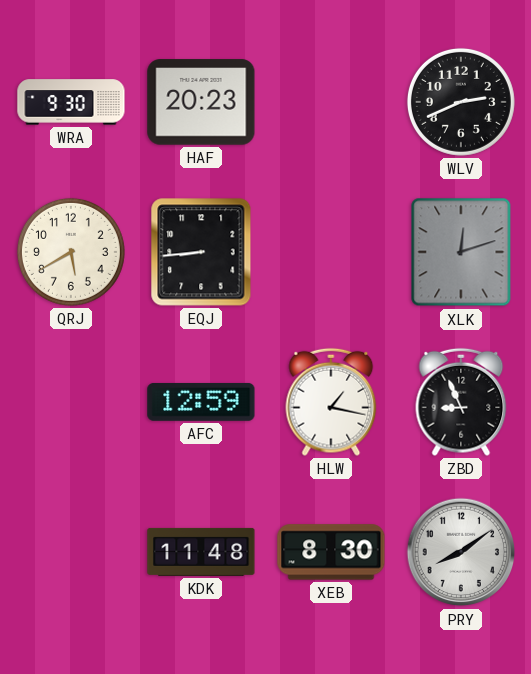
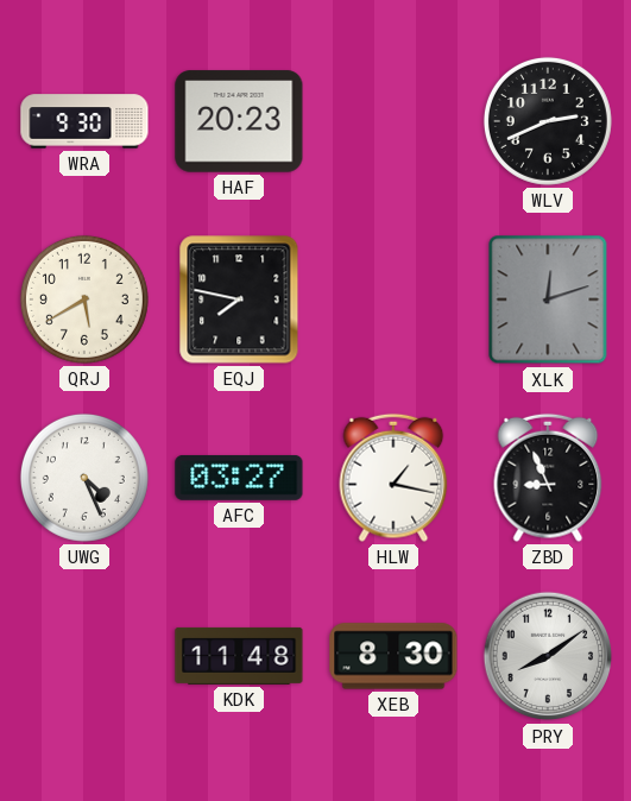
EQJ: 8:44 -> 7:47
UWG: none -> 4:26
AFC: 12:59 -> 03:27
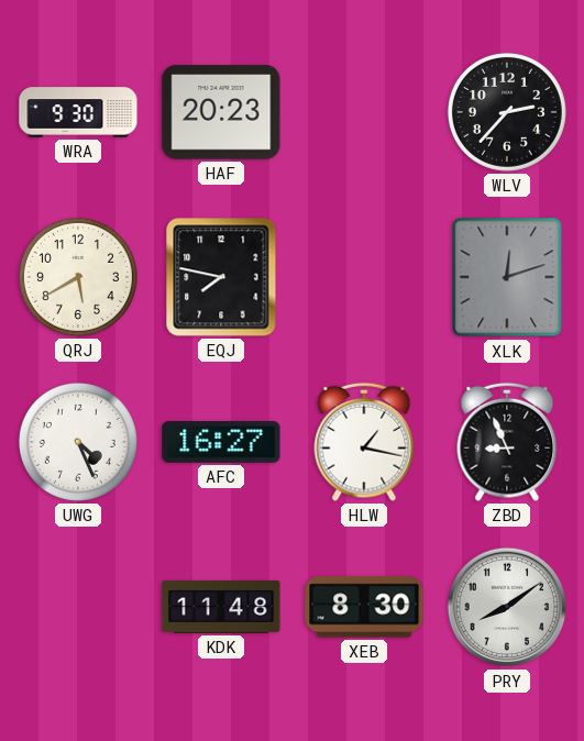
WLV: 2:41 -> 2:37
AFC: 03:27 -> 16:27
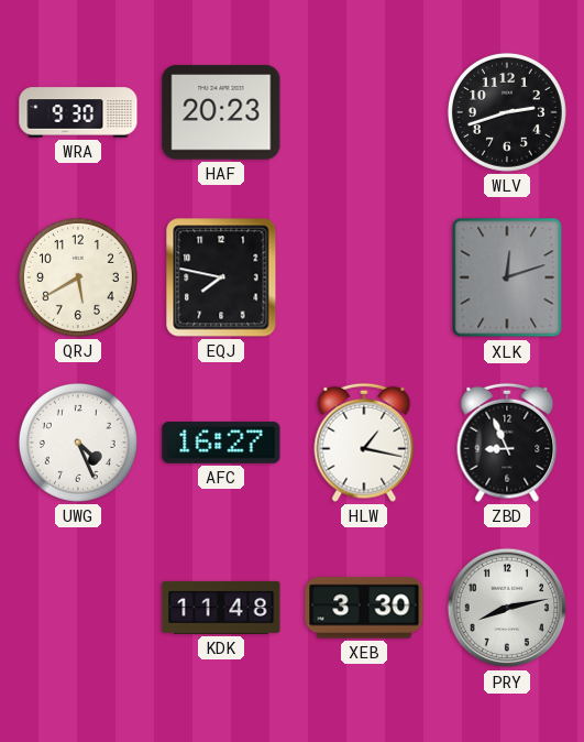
WLV: 2:37 -> 2:42
XEB: 8:30 -> 3:30
PRY: 8:09 -> 8:13
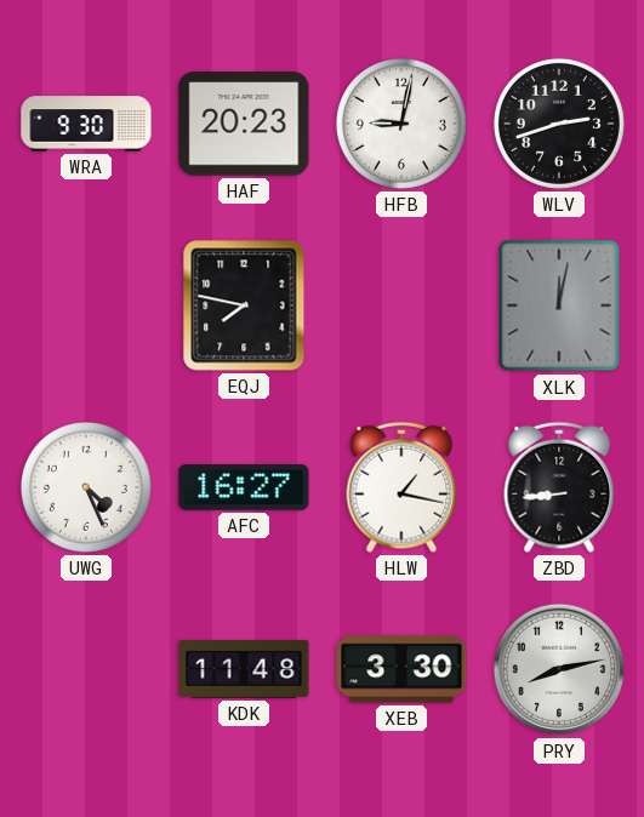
HFB: none -> 9:02
QRJ: 5:40 -> none
XLK: 12:12 -> 12:02
ZBD: 8:56 -> 8:44
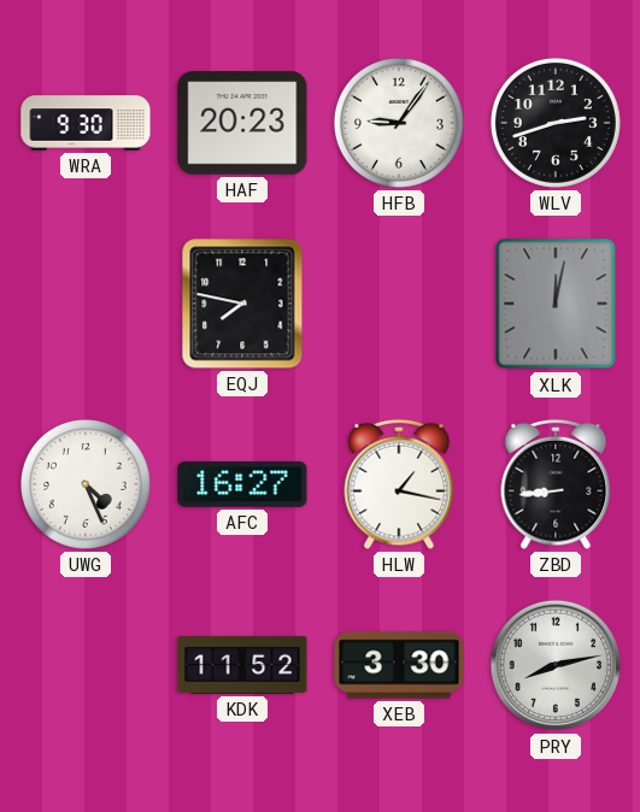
HFB: 9:02 -> 9:06
KDK: 11:48 -> 11:52
